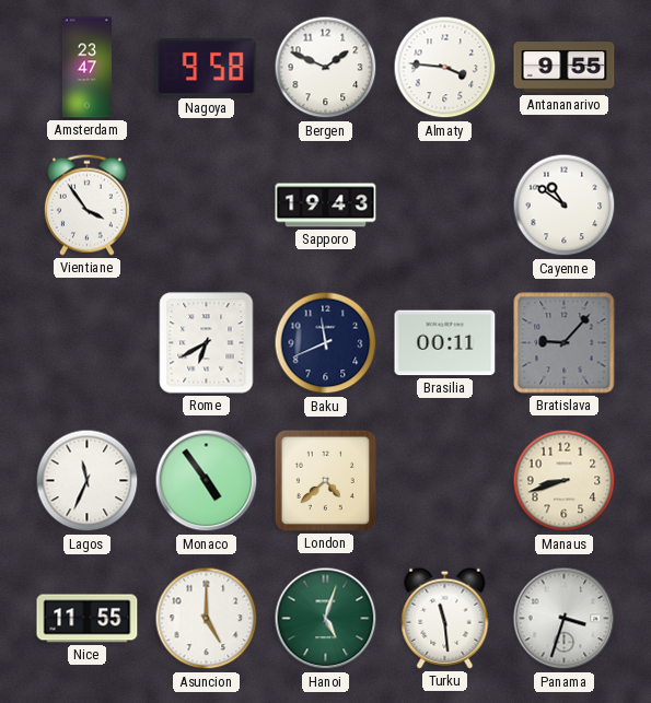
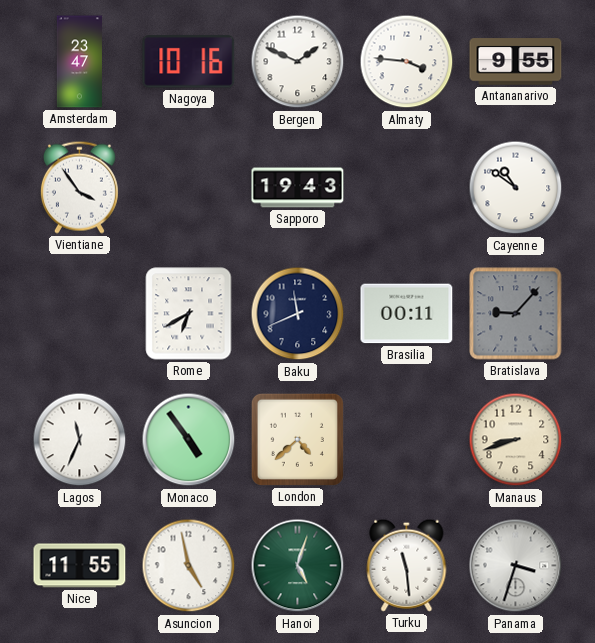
Nagoya: 9:58 -> 10:16
Asuncion: 5:00 -> 4:58
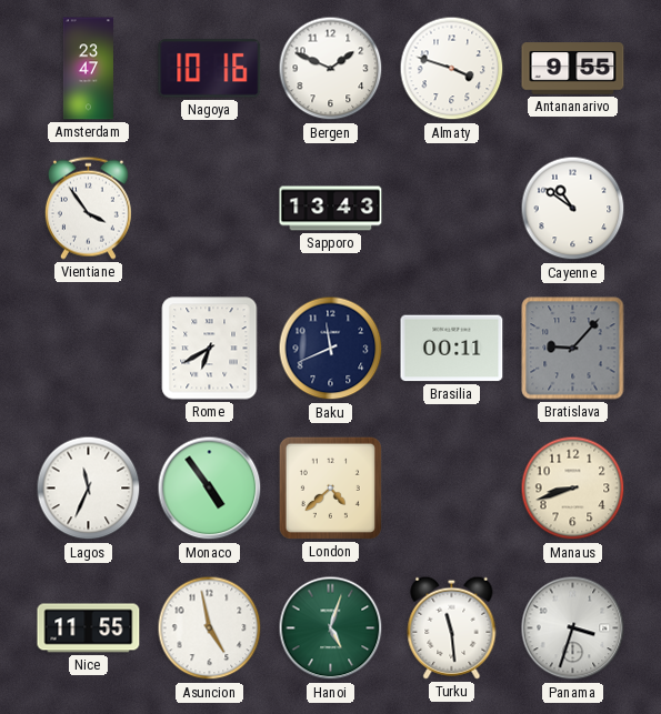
Almaty: 3:46 -> 3:48
Sapporo: 19:43 -> 13:43
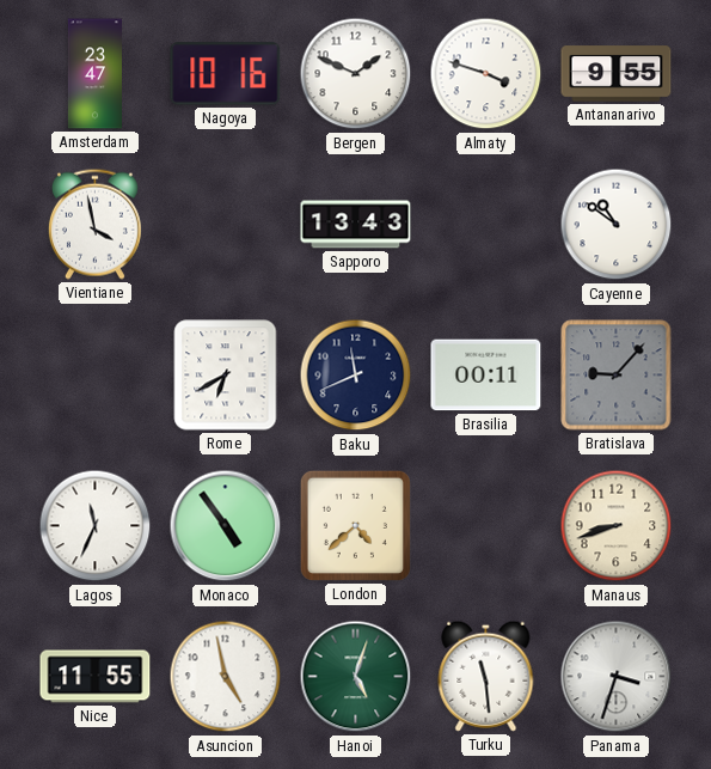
Vientiane: 3:54 -> 3:58
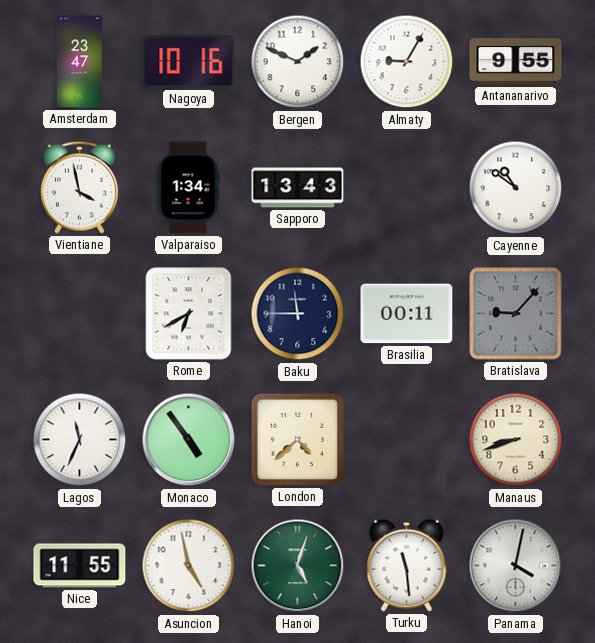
Almaty: 3:48 -> 9:05
Valparaiso: none -> 1:34
Baku: 11:41 -> 11:45
Panama: 3:33 -> 4:02
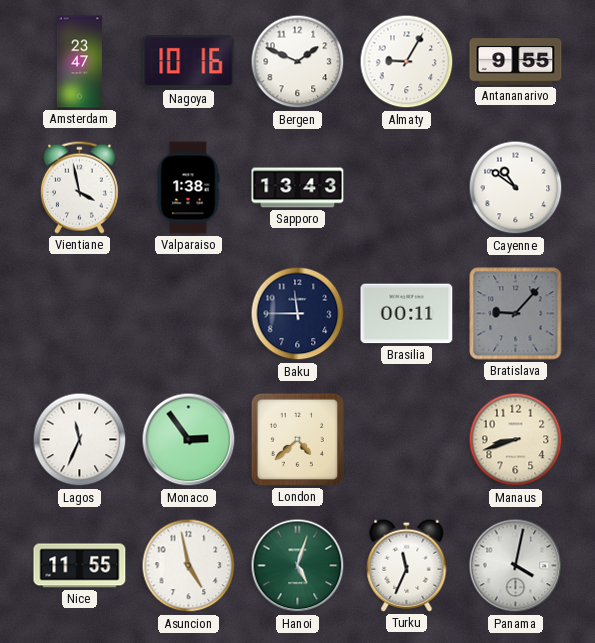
Valparaiso: 1:34 -> 1:38
Rome: 6:40 -> none
Monaco: 4:54 -> 2:54
Turku: 11:29 -> 11:34
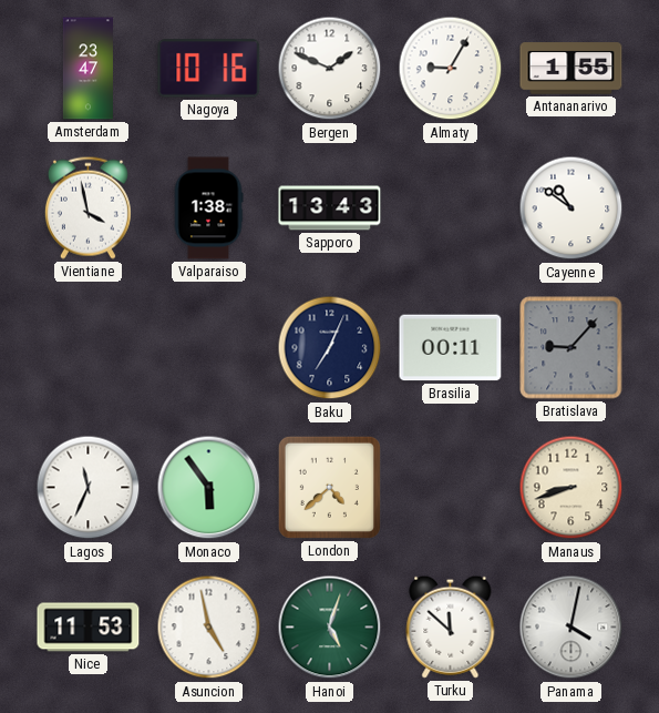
Antananarivo: 9:55 -> 1:55
Baku: 11:45 -> 7:04
Monaco: 2:54 -> 5:54
Nice: 11:55 -> 11:53
Turku: 11:34 -> 11:52
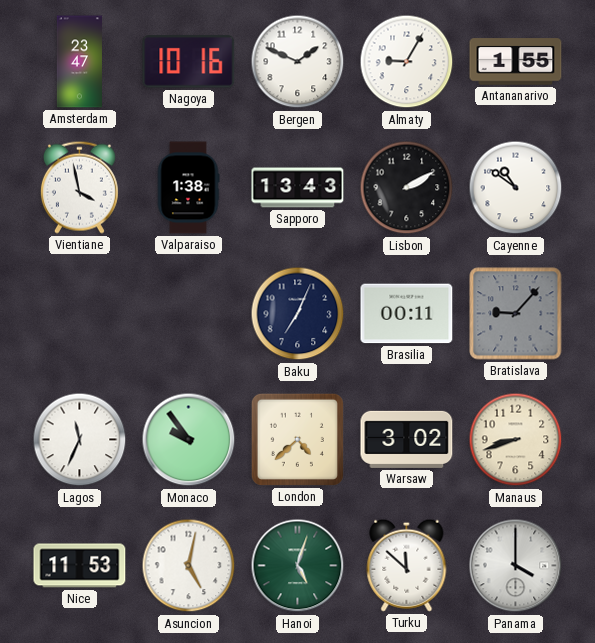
Lisbon: none -> 2:10
Monaco: 5:54 -> 9:54
Warsaw: none -> 3:02
Asuncion: 4:58 -> 5:02
Panama: 4:02 -> 4:00
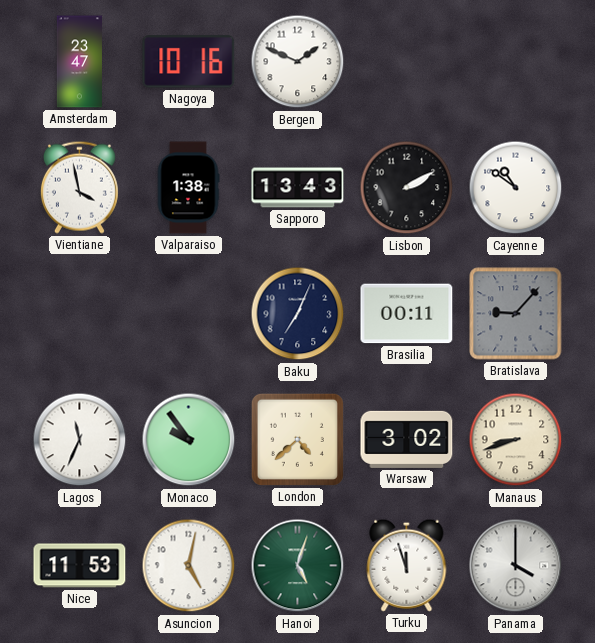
Almaty: 9:05 -> none
Antananarivo: 1:55 -> none
Turku: 11:52 -> 11:57
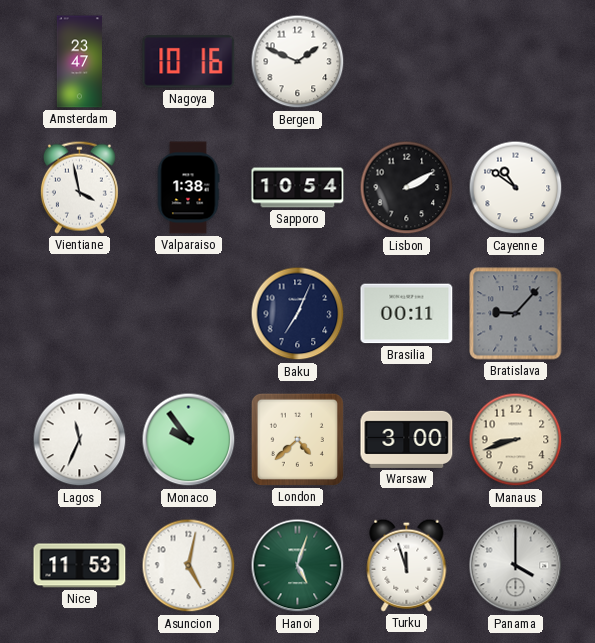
Sapporo: 13:43 -> 10:54
Warsaw: 3:02 -> 3:00
